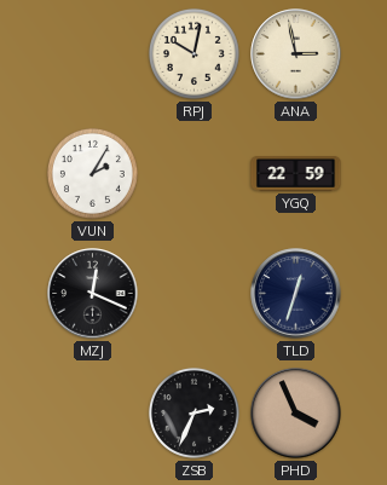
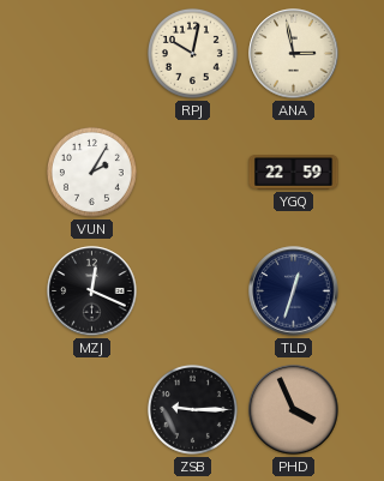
ZSB: 2:34 -> 9:15
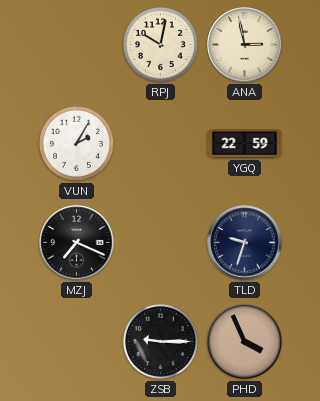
MZJ: 12:19 -> 7:19
TLD: 12:33 -> 9:33
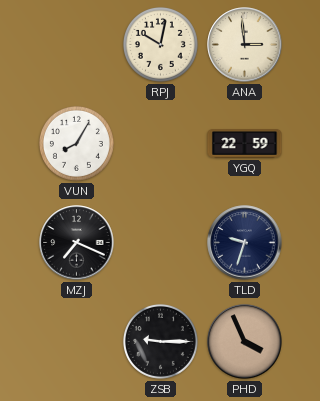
ANA: 2:58 -> 2:59
VUN: 2:05 -> 8:05
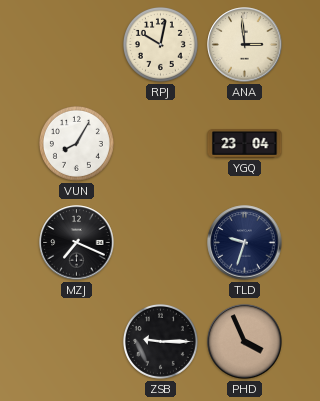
YGQ: 22:59 -> 23:04
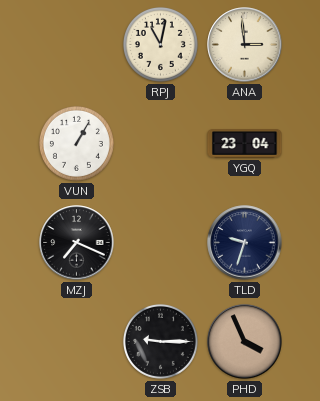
RPJ: 10:02 -> 11:02
VUN: 8:05 -> 1:05
